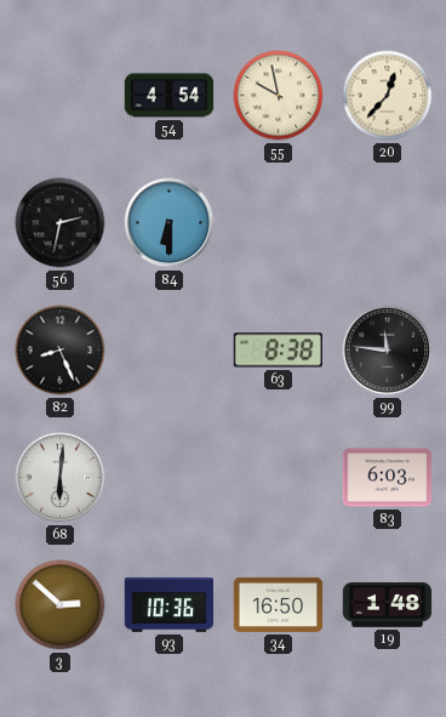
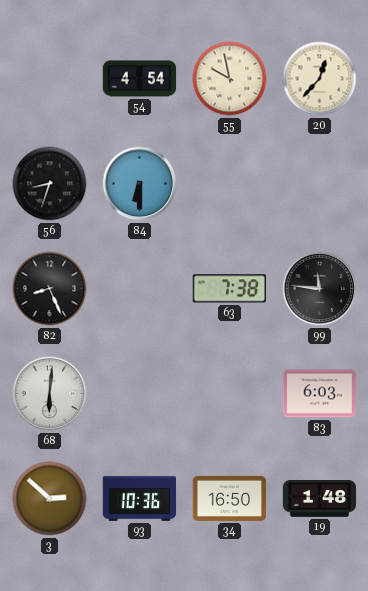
56: 2:32 -> 8:33
63: 8:38 -> 7:38
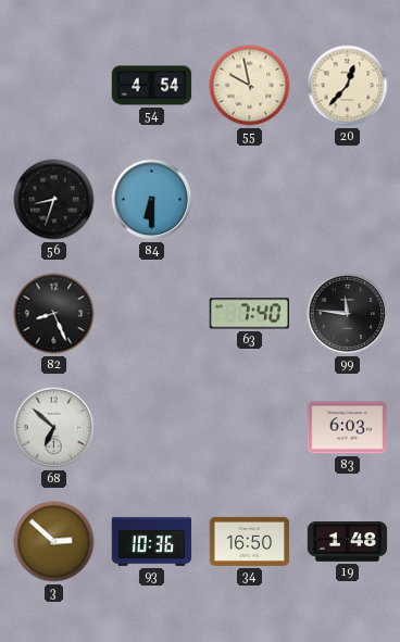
63: 7:38 -> 7:40
68: 6:01 -> 6:52
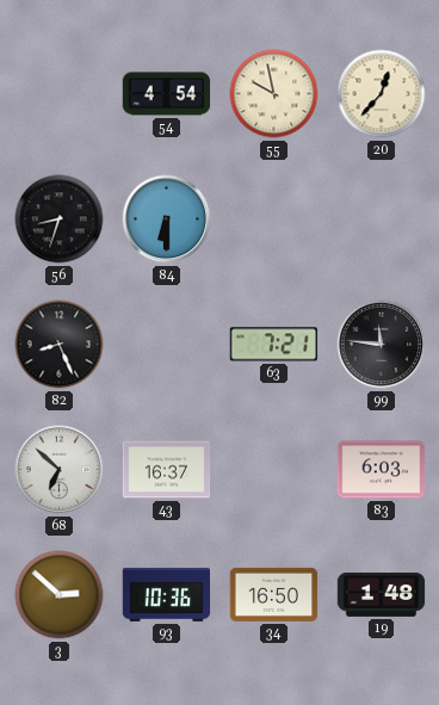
63: 7:40 -> 7:21
43: none -> 16:37
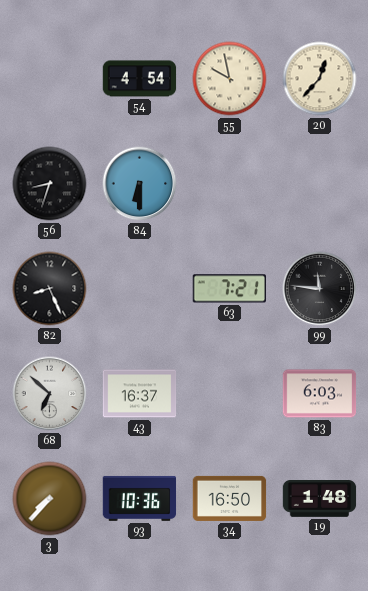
3: 2:52 -> 7:37
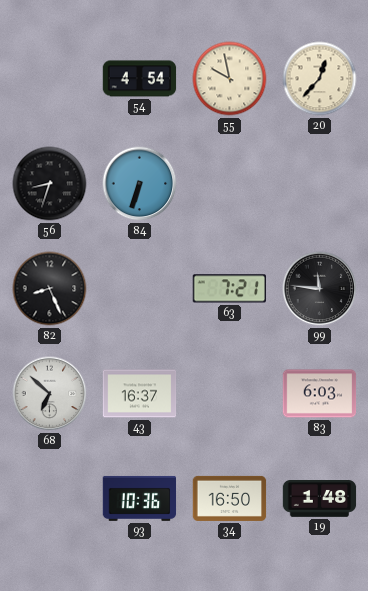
84: 6:30 -> 6:33
3: 7:37 -> none
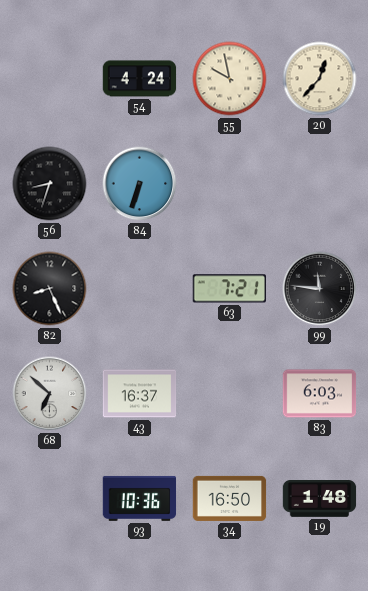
54: 4:54 -> 4:24
